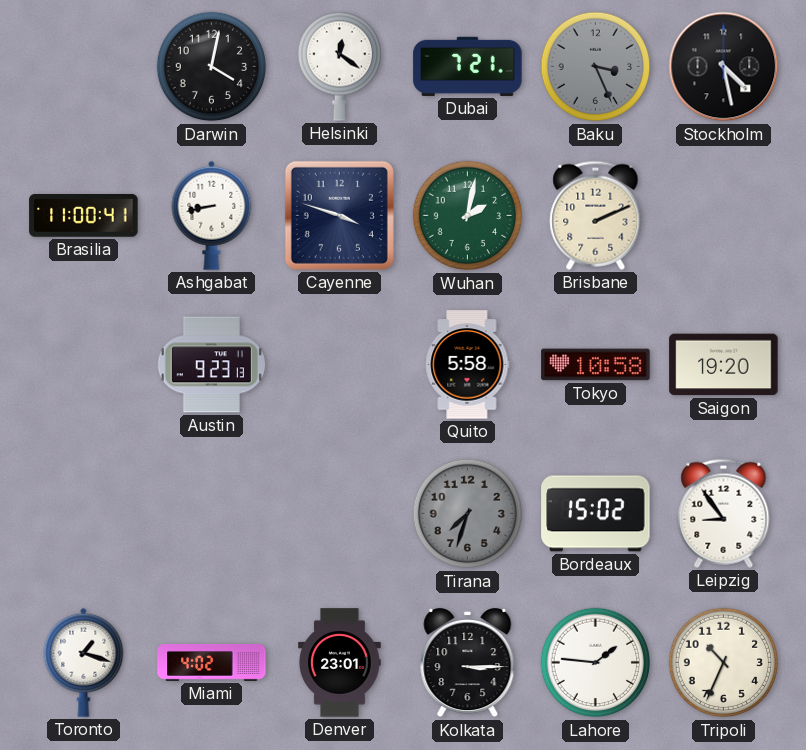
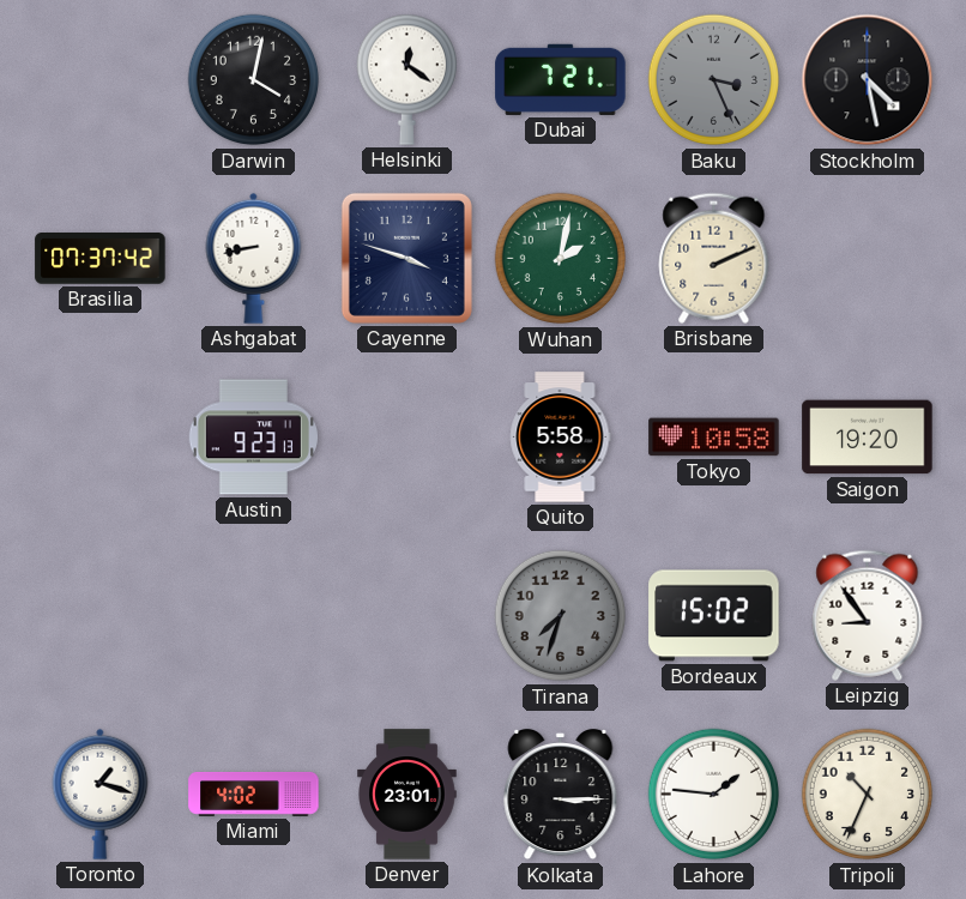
Brasilia: 11:00 -> 07:37
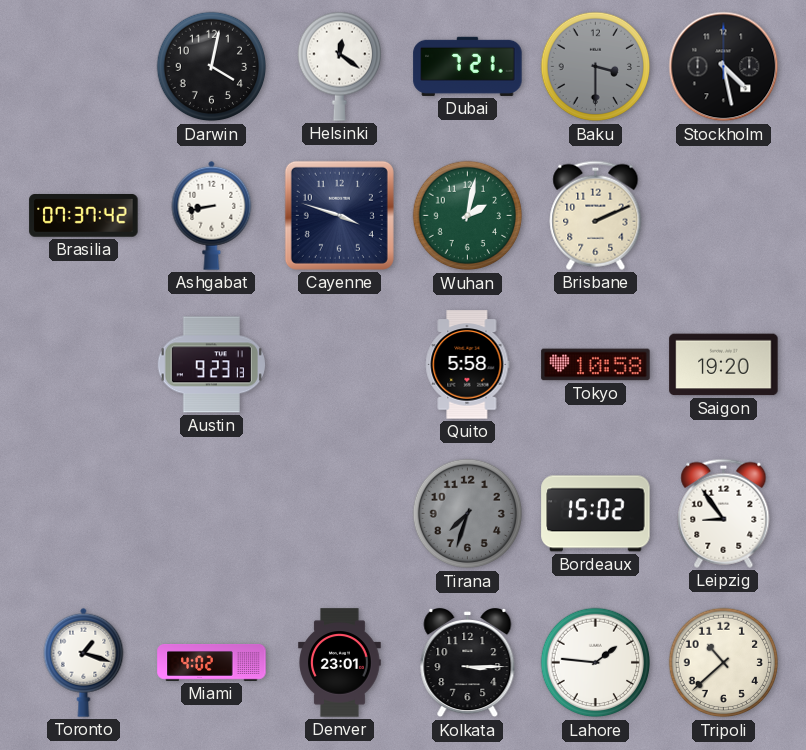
Baku: 3:26 -> 3:30
Tripoli: 10:34 -> 10:38
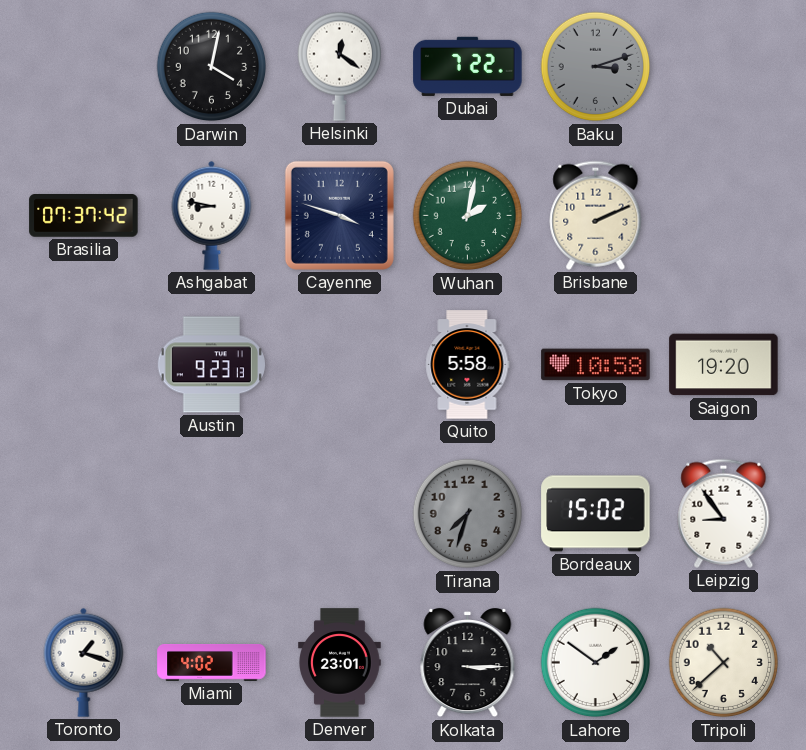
Dubai: 7:21 -> 7:22
Baku: 3:30 -> 3:12
Stockholm: 4:28 -> none
Ashgabat: 8:43 -> 8:47
Lahore: 1:46 -> 1:51
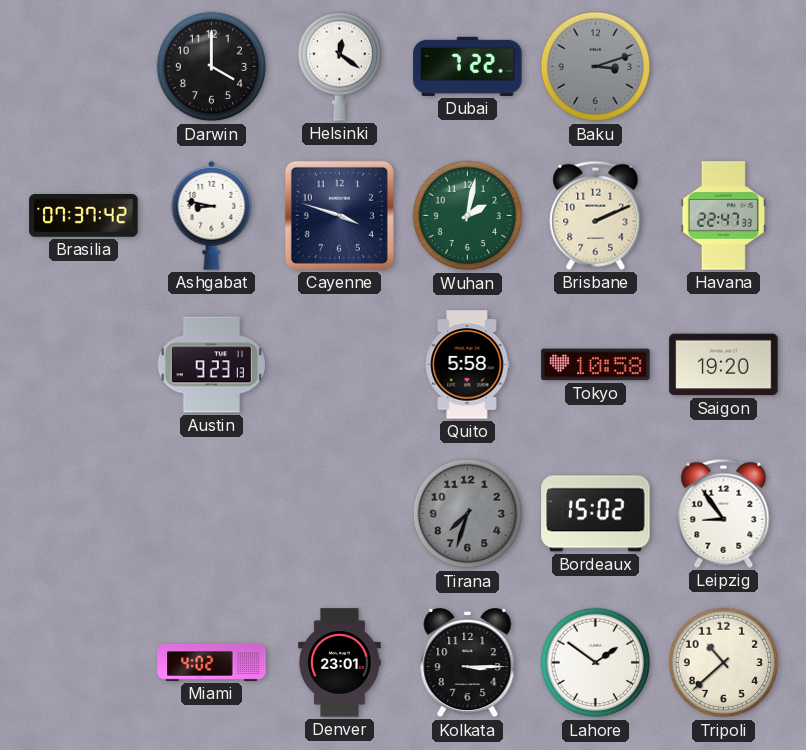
Darwin: 4:02 -> 4:00
Havana: none -> 22:47
Toronto: 1:18 -> none
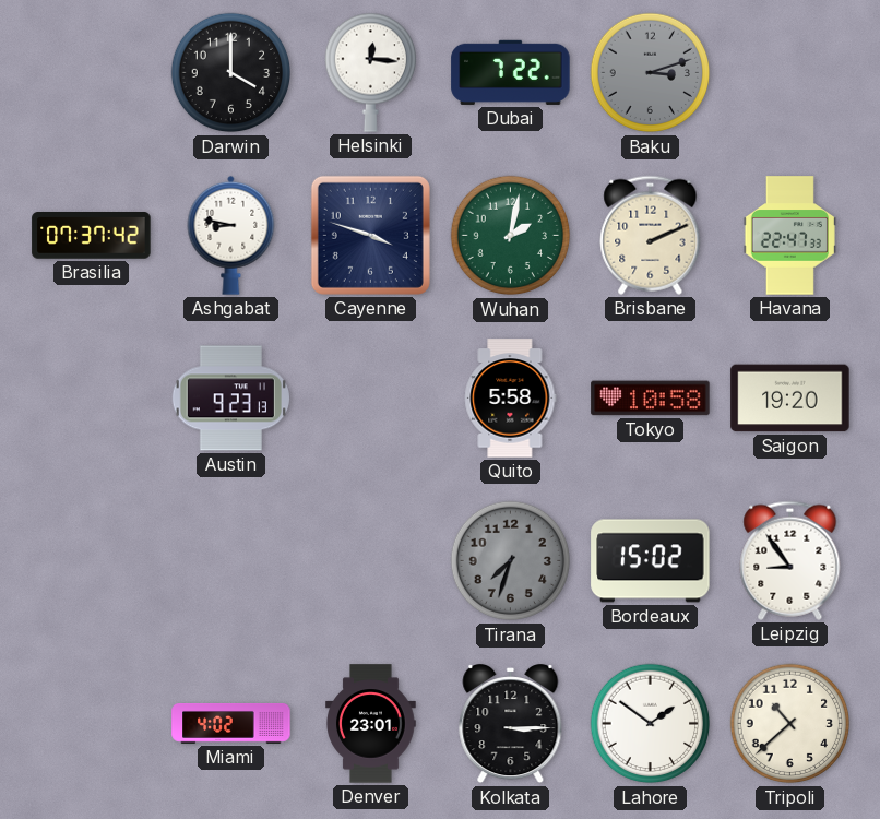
Helsinki: 12:21 -> 12:16
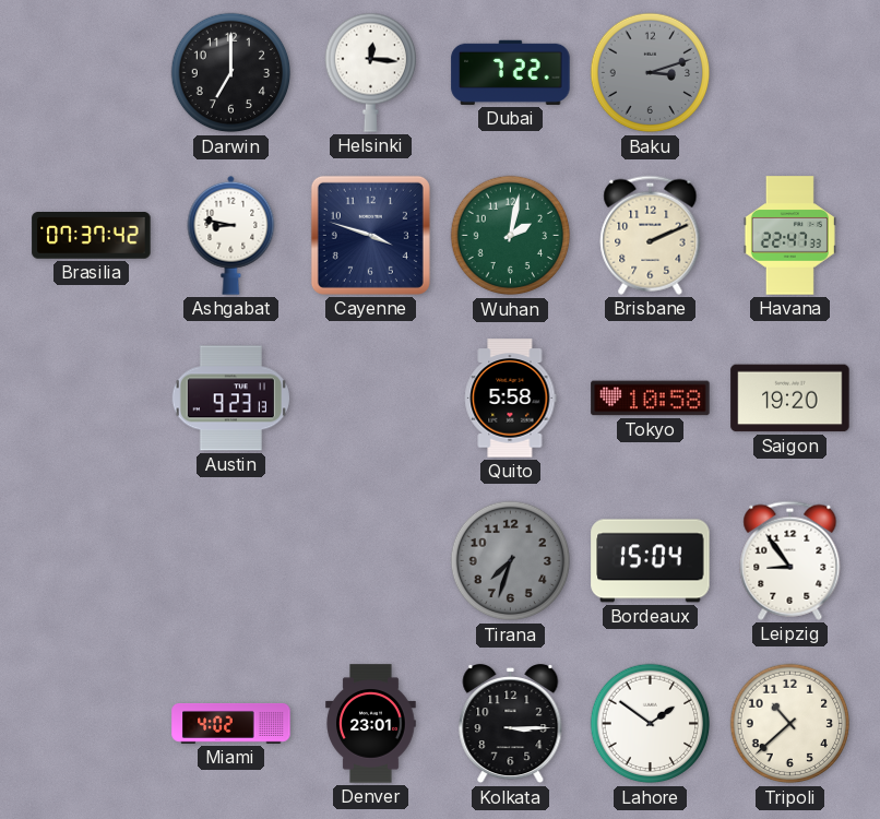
Darwin: 4:00 -> 7:00
Bordeaux: 15:02 -> 15:04
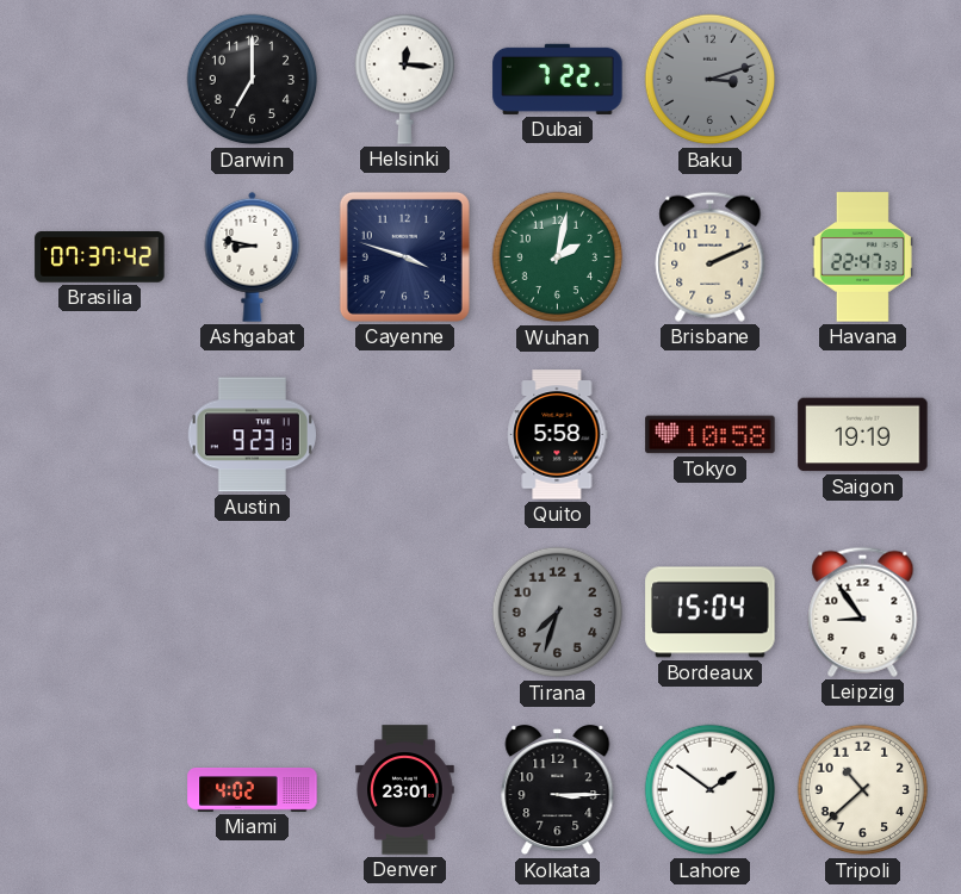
Saigon: 19:20 -> 19:19
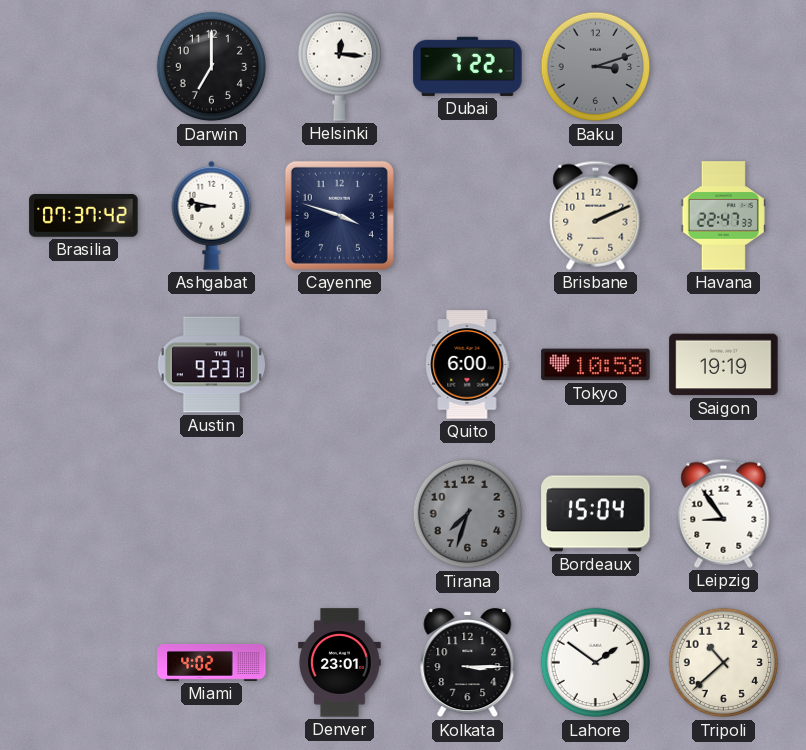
Wuhan: 2:02 -> none
Quito: 5:58 -> 6:00
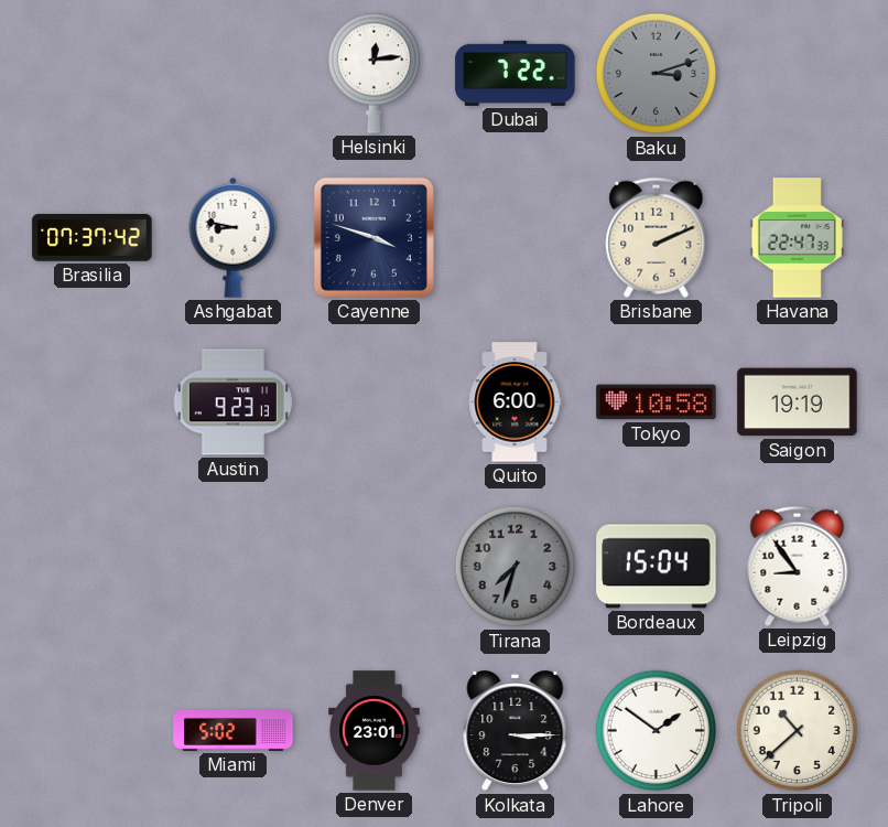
Darwin: 7:00 -> none
Helsinki: 12:16 -> 12:14
Miami: 4:02 -> 5:02
